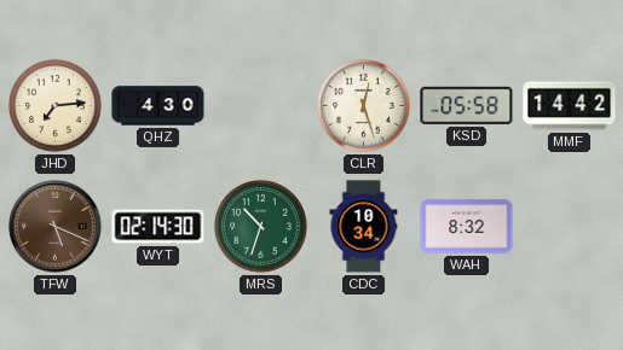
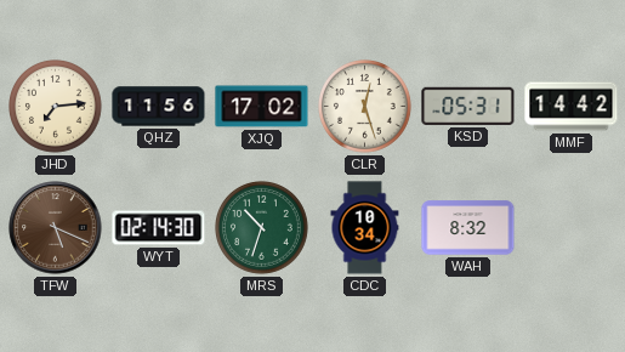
QHZ: 4:30 -> 11:56
XJQ: none -> 17:02
KSD: 05:58 -> 05:31
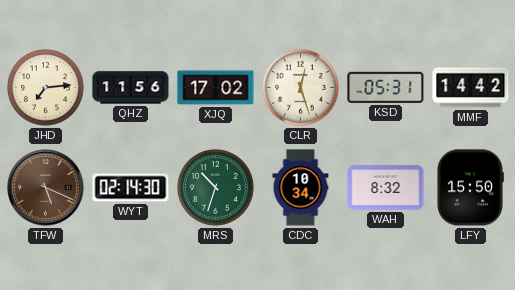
LFY: none -> 15:50
